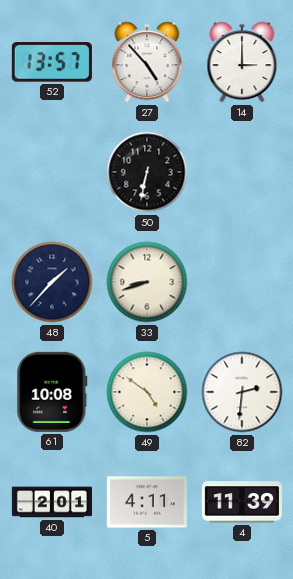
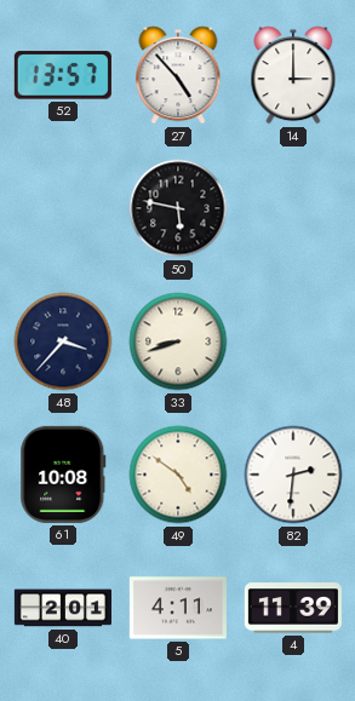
50: 6:32 -> 5:47
48: 1:37 -> 3:37
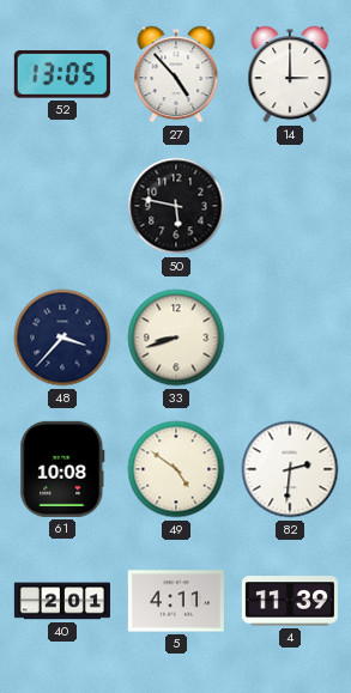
52: 13:57 -> 13:05
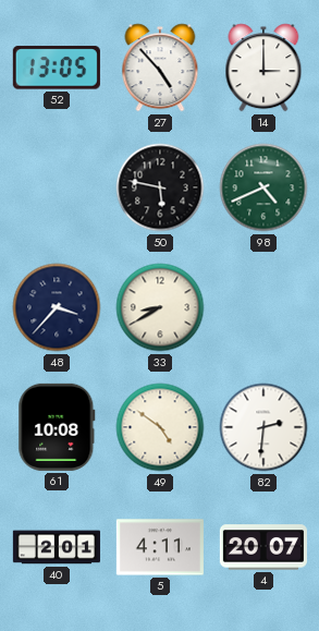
98: none -> 4:41
33: 8:42 -> 8:40
4: 11:39 -> 20:07
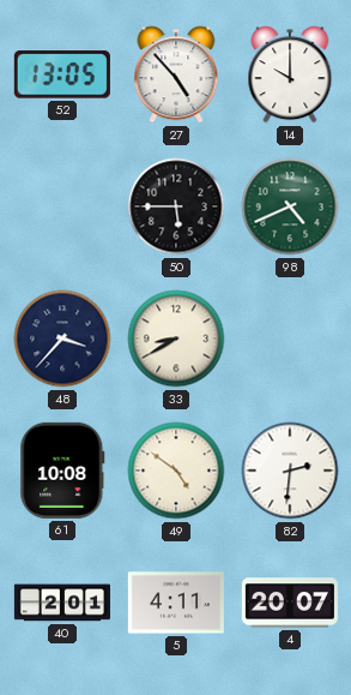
14: 3:00 -> 10:00
50: 5:47 -> 5:45
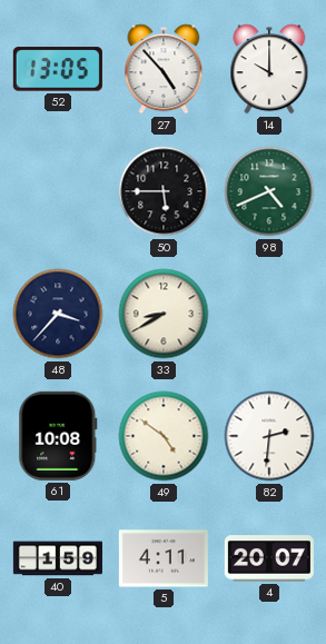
40: 2:01 -> 1:59
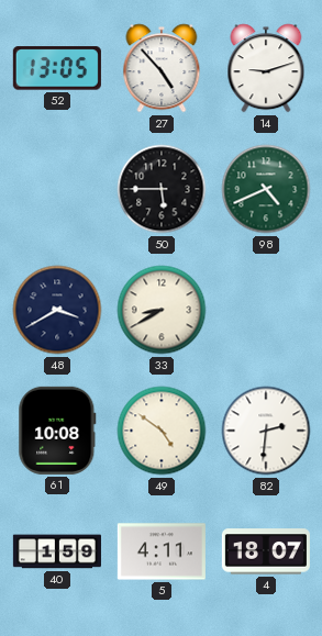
14: 10:00 -> 9:12
48: 3:37 -> 3:40
4: 20:07 -> 18:07
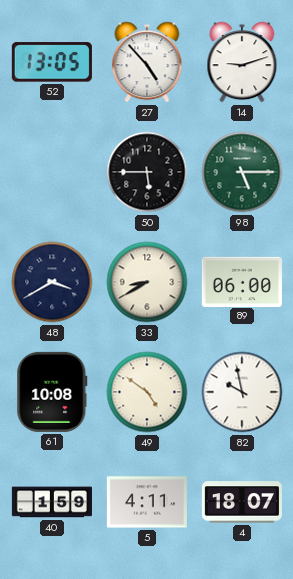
98: 4:41 -> 5:15
89: none -> 06:00
82: 2:31 -> 9:58
